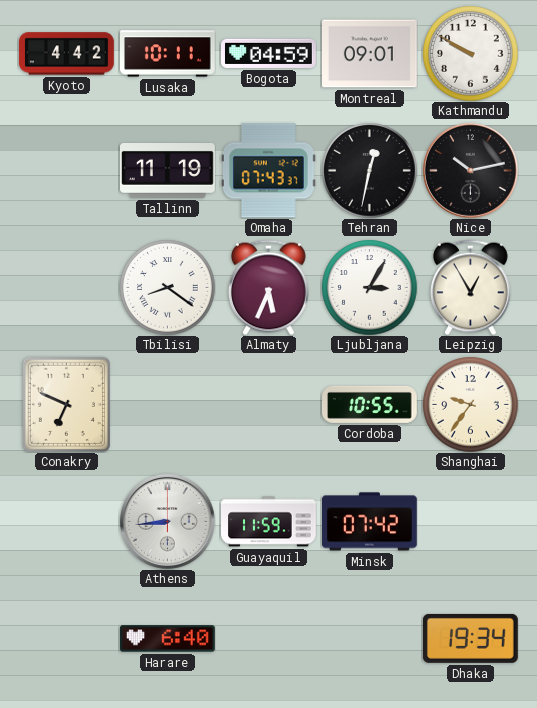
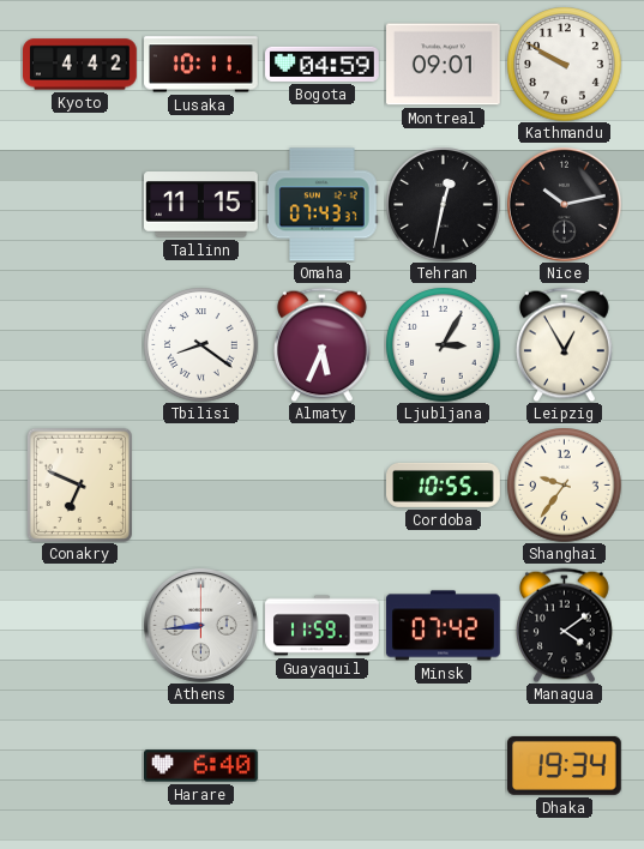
Tallinn: 11:19 -> 11:15
Managua: none -> 4:09
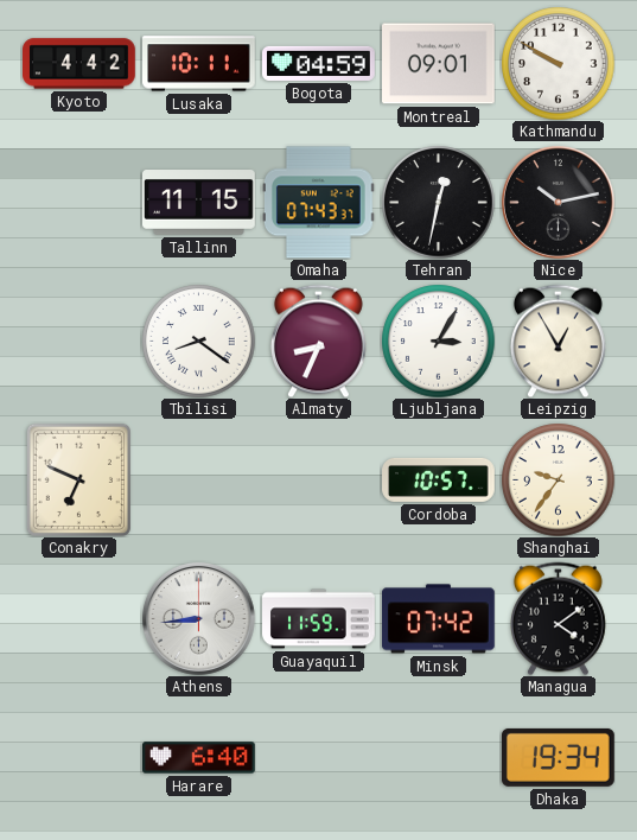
Almaty: 5:34 -> 8:34
Cordoba: 10:55 -> 10:57
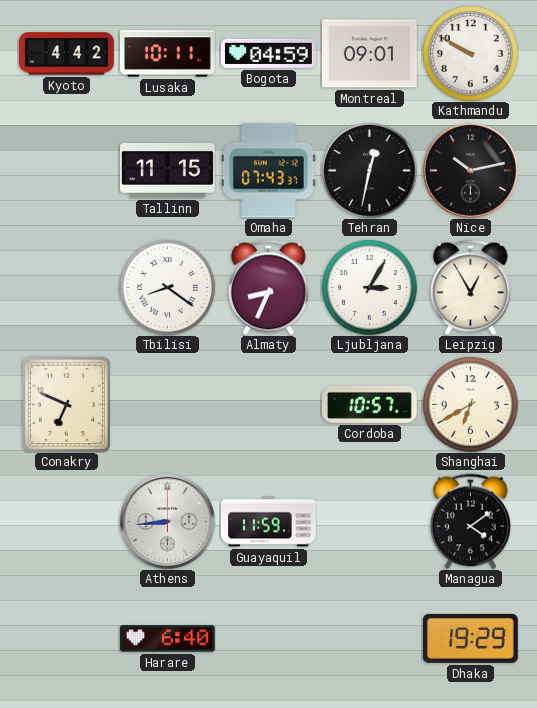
Shanghai: 9:36 -> 6:40
Minsk: 07:42 -> none
Dhaka: 19:34 -> 19:29
